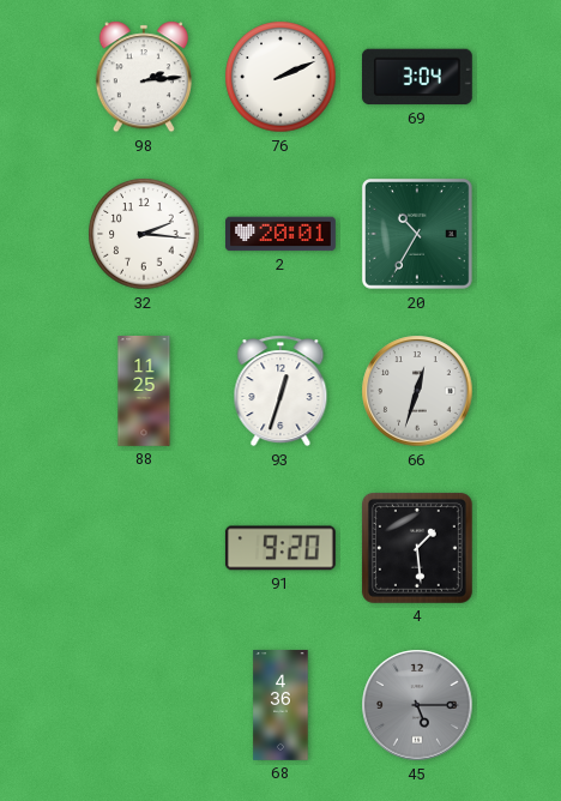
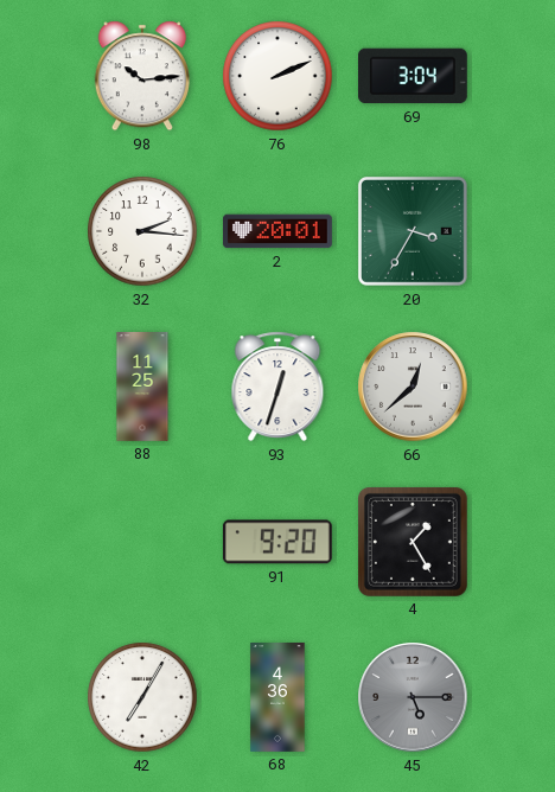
98: 2:14 -> 10:14
20: 10:35 -> 3:35
66: 12:33 -> 12:38
4: 1:29 -> 1:25
42: none -> 7:05
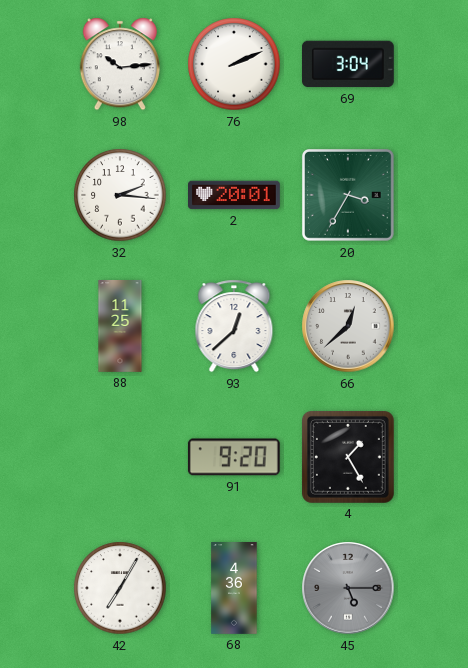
93: 12:33 -> 12:38
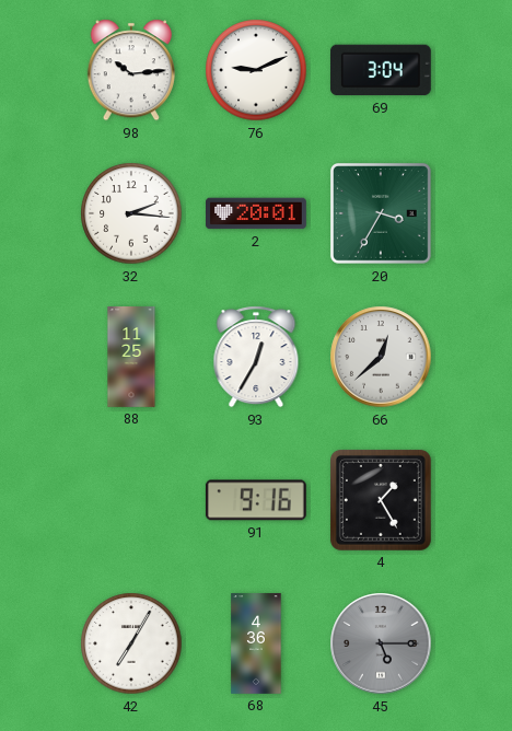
76: 2:11 -> 9:11
93: 12:38 -> 12:35
91: 9:20 -> 9:16
